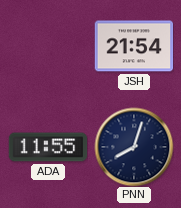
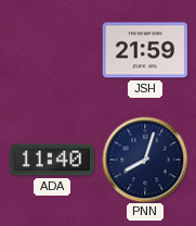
JSH: 21:54 -> 21:59
ADA: 11:55 -> 11:40
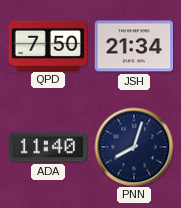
QPD: none -> 7:50
JSH: 21:59 -> 21:34
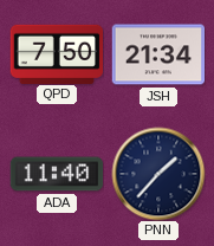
PNN: 8:03 -> 1:37
